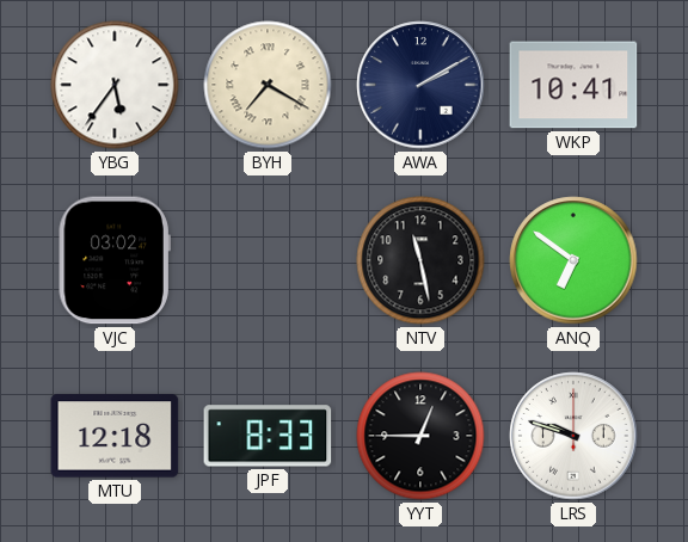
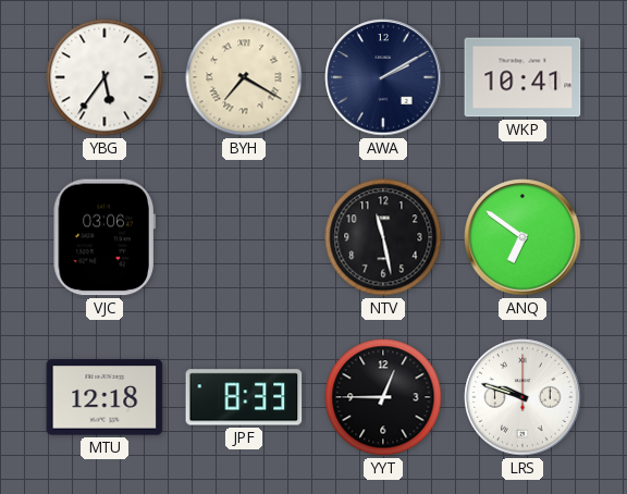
VJC: 03:02 -> 03:06
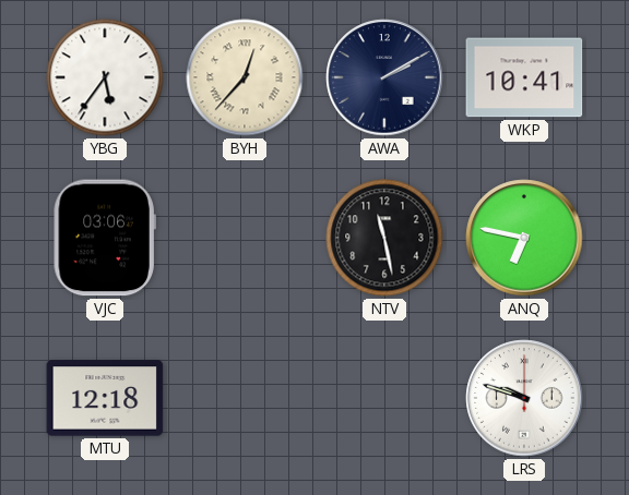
BYH: 7:20 -> 12:37
ANQ: 6:51 -> 6:47
JPF: 8:33 -> none
YYT: 12:45 -> none
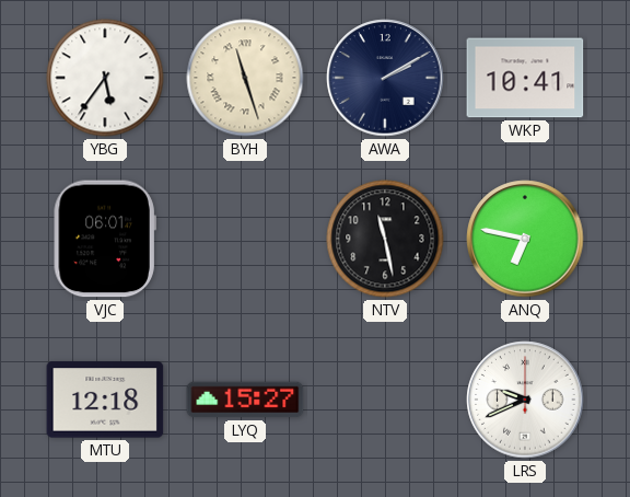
BYH: 12:37 -> 11:27
VJC: 03:06 -> 06:01
LYQ: none -> 15:27
LRS: 9:48 -> 9:41
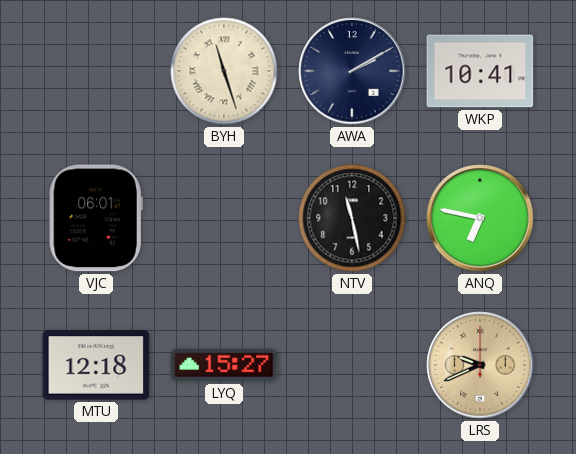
YBG: 5:36 -> none
LRS dial: white -> champagne
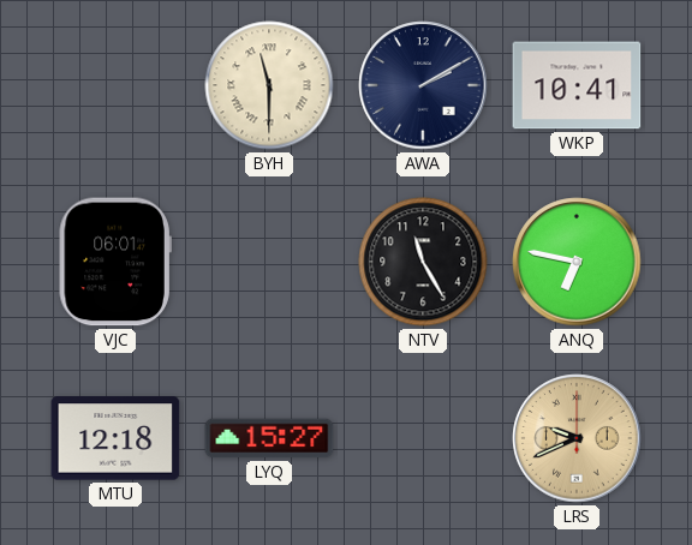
BYH: 11:27 -> 11:30
NTV: 11:28 -> 11:25
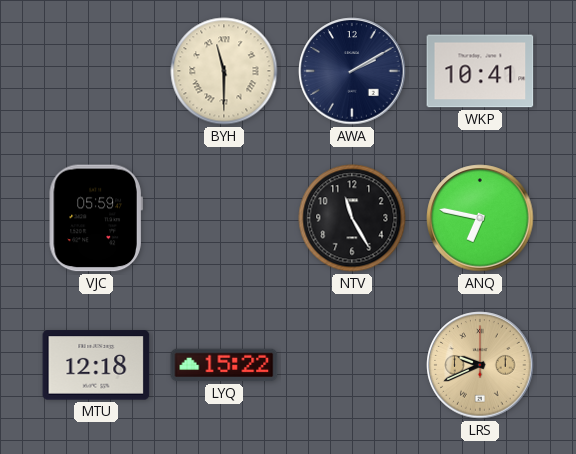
VJC: 06:01 -> 05:59
LYQ: 15:27 -> 15:22
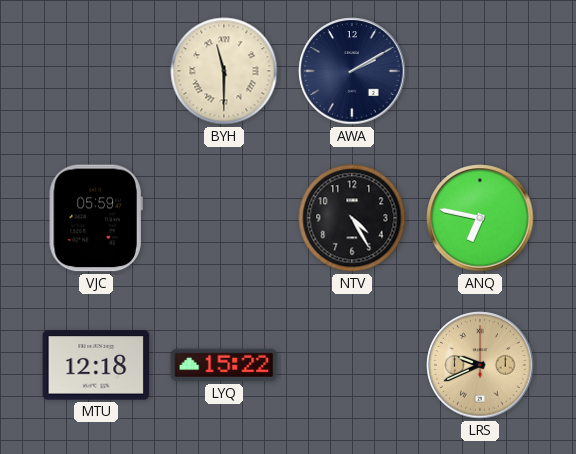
WKP: 10:41 -> none
NTV: 11:25 -> 4:25
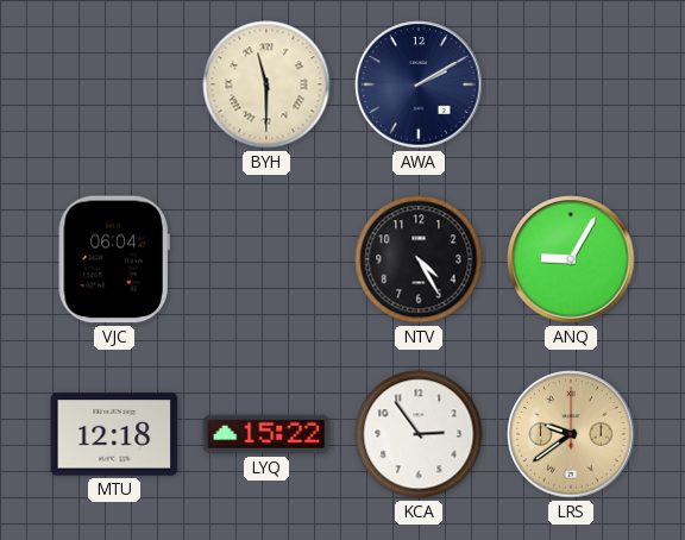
VJC: 05:59 -> 06:04
ANQ: 6:47 -> 9:05
KCA: none -> 2:54
LRS: 9:41 -> 9:39
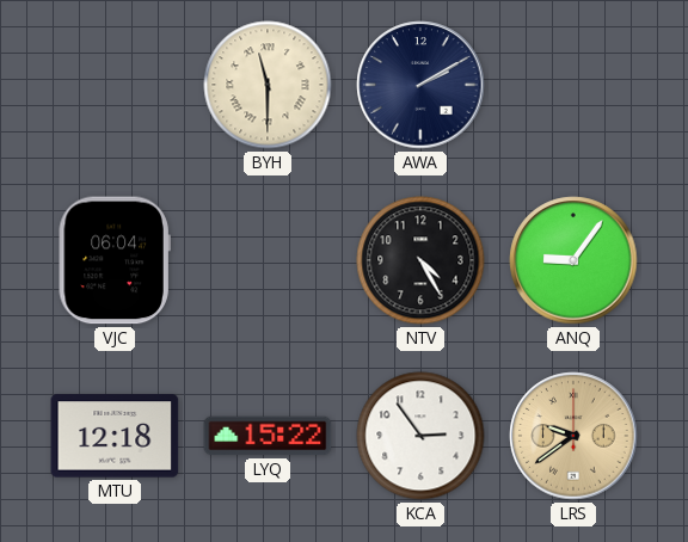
ANQ: 9:05 -> 9:06
